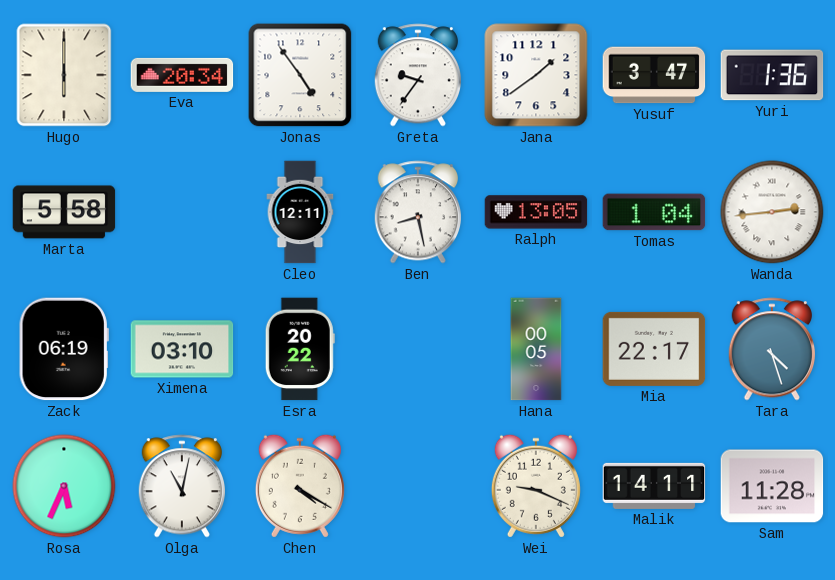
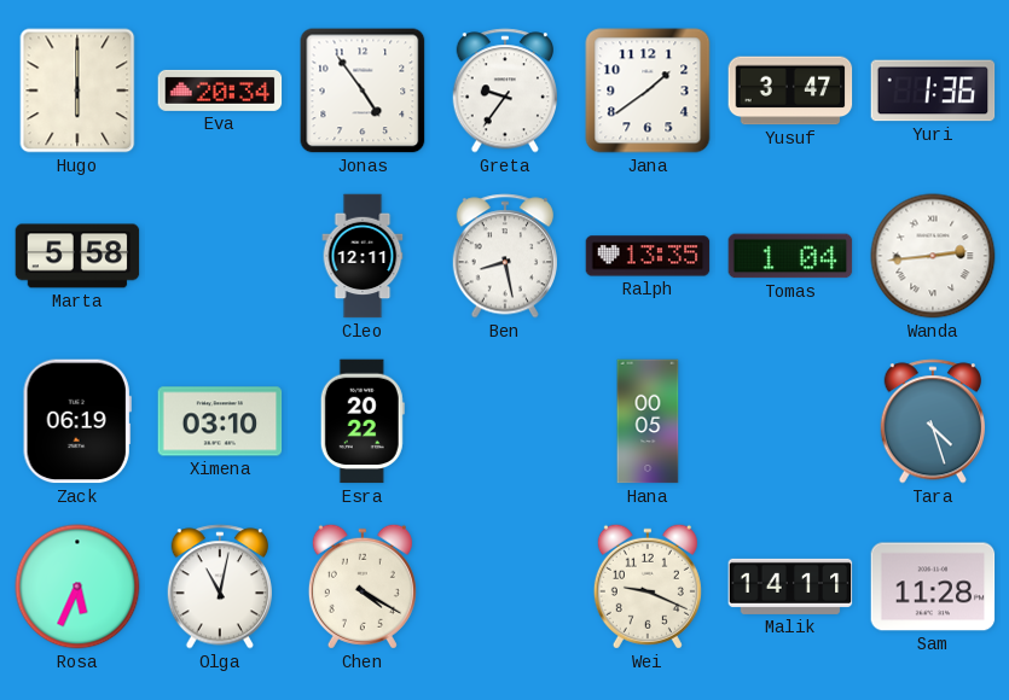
Ralph: 13:05 -> 13:35
Mia: 22:17 -> none
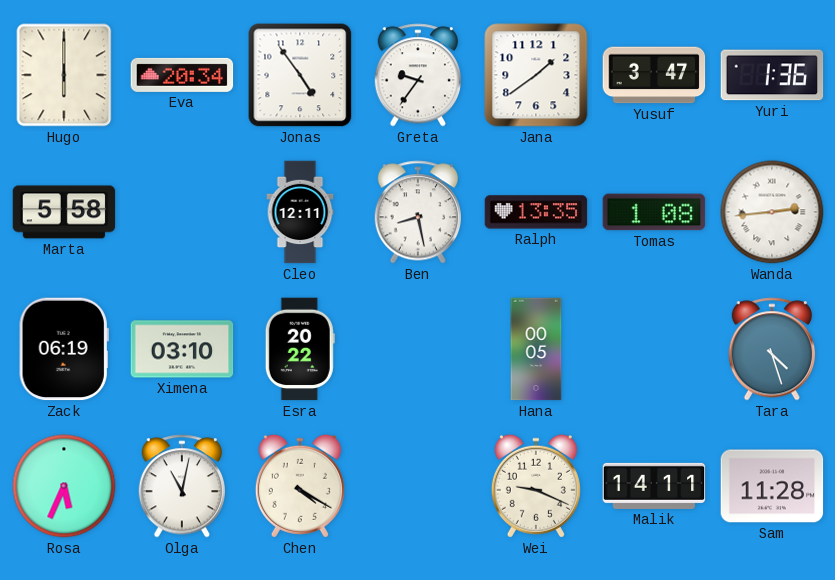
Tomas: 1:04 -> 1:08
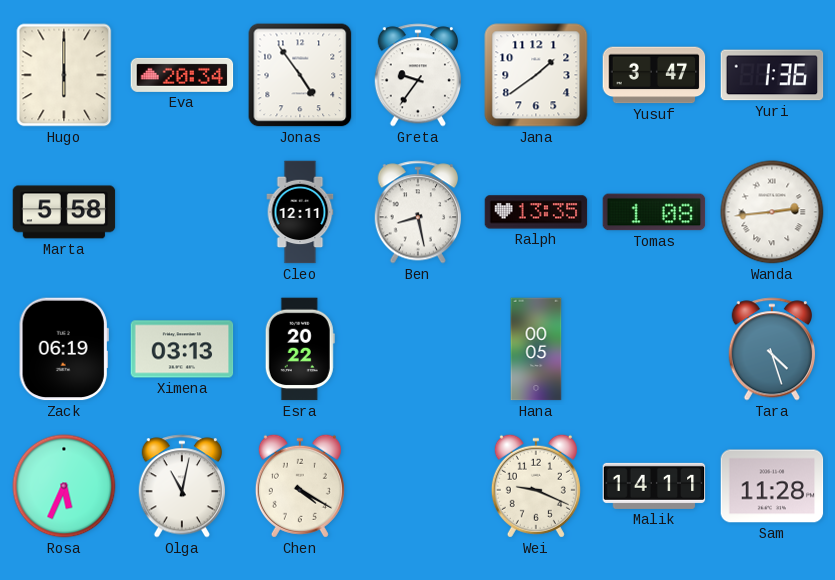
Ximena: 03:10 -> 03:13
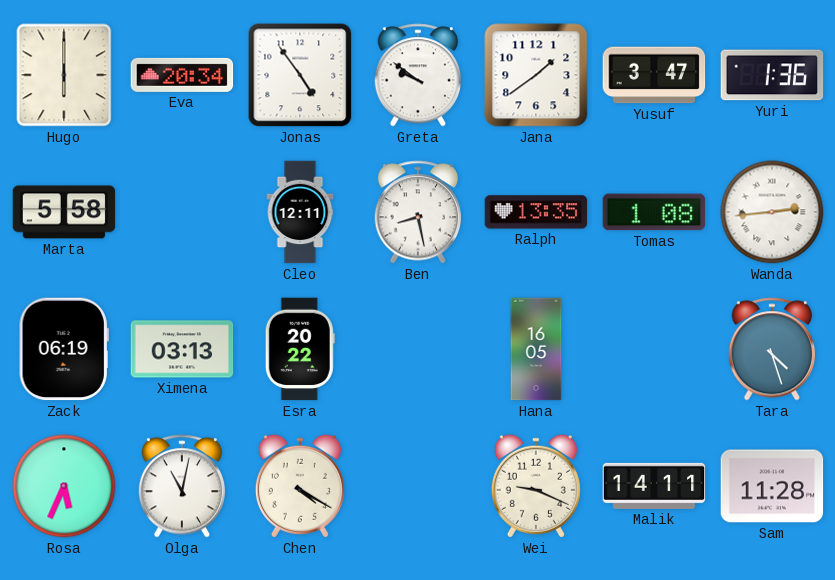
Greta: 9:36 -> 9:51
Hana: 00:05 -> 16:05
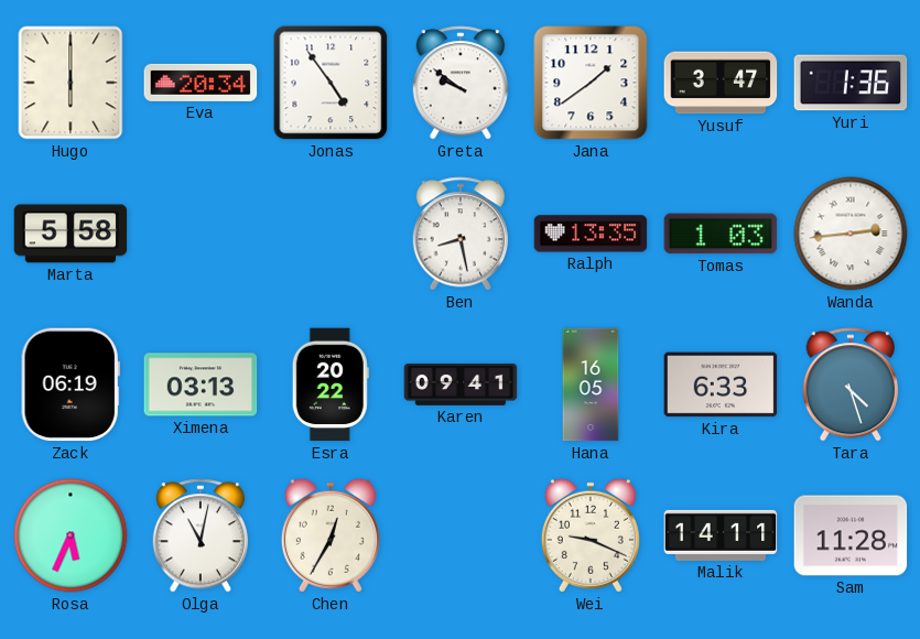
Cleo: 12:11 -> none
Tomas: 1:08 -> 1:03
Karen: none -> 09:41
Kira: none -> 6:33
Chen: 4:20 -> 12:35
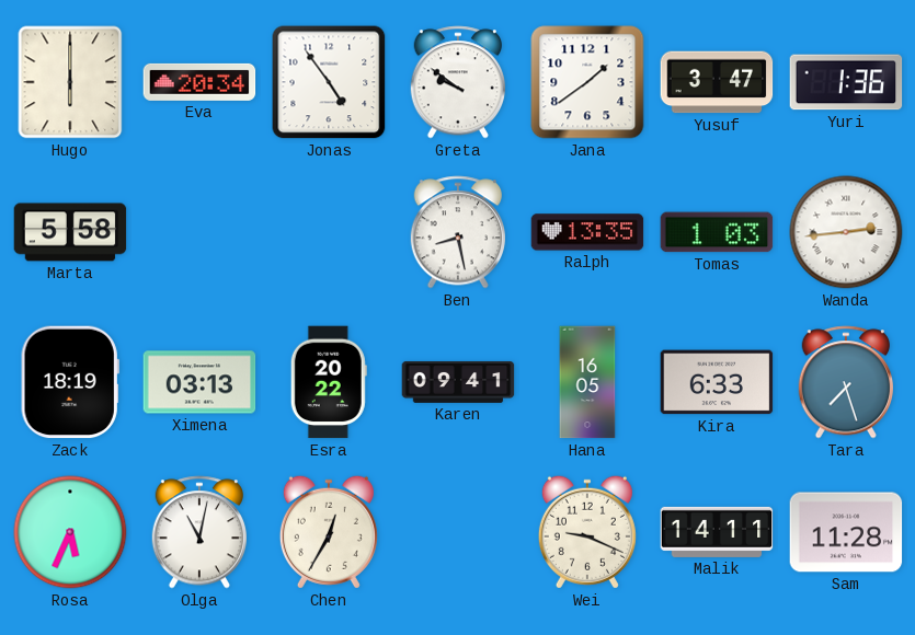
Zack: 06:19 -> 18:19
Tara: 4:27 -> 7:27
